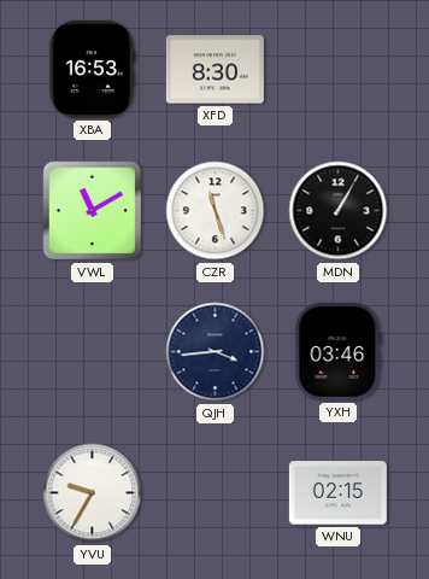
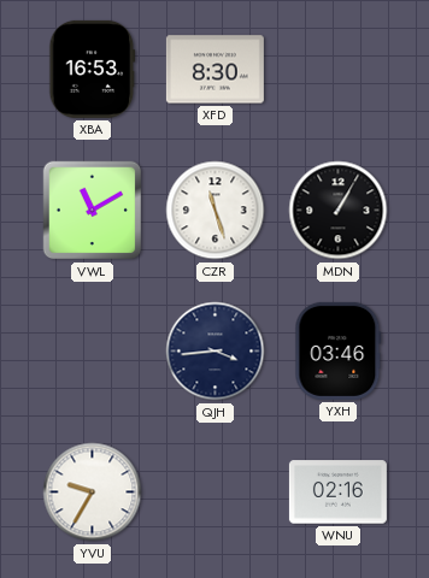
WNU: 02:15 -> 02:16
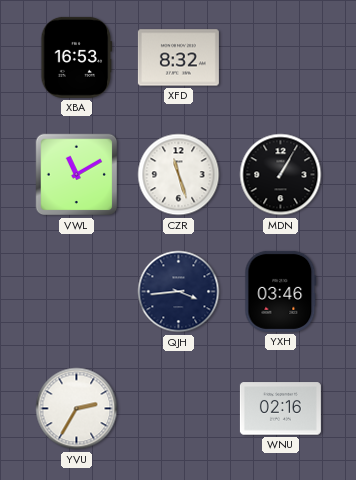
XFD: 8:30 -> 8:32
YVU: 9:35 -> 2:35
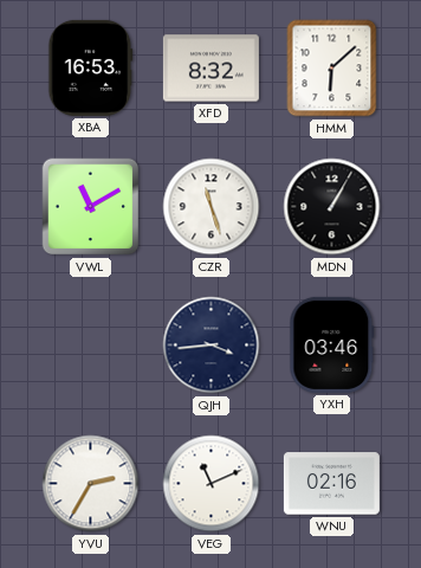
HMM: none -> 6:08
VEG: none -> 11:11
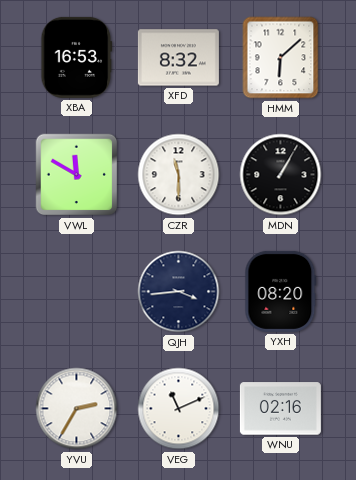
VWL: 11:10 -> 11:50
CZR: 11:27 -> 11:30
YXH: 03:46 -> 08:20
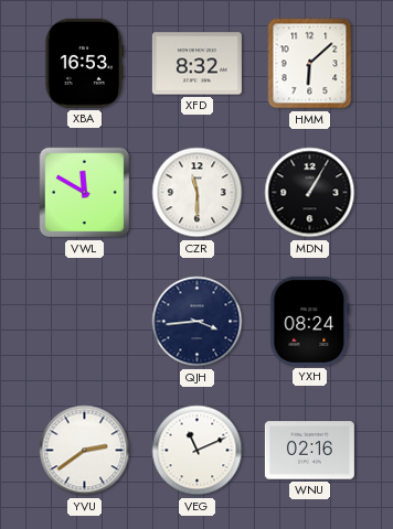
YXH: 08:20 -> 08:24
YVU: 2:35 -> 2:39
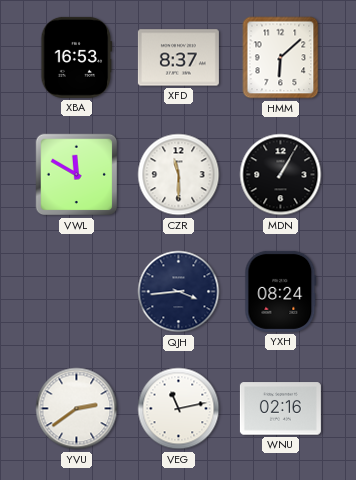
XFD: 8:32 -> 8:37
VEG: 11:11 -> 11:13
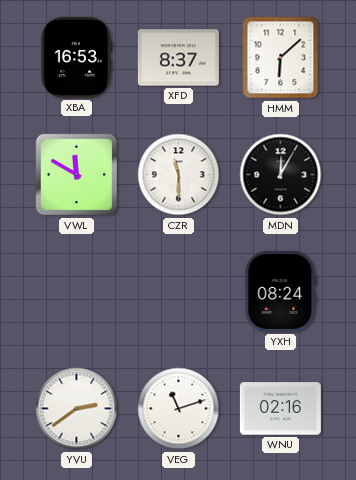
MDN: 1:05 -> 12:05
QJH: 3:44 -> none
VEG: 11:13 -> 11:12
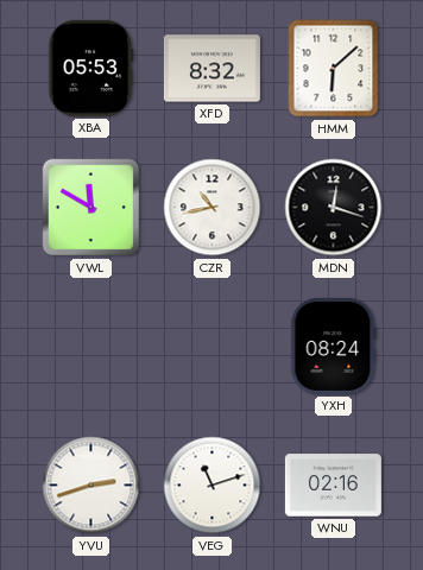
XBA: 16:53 -> 05:53
XFD: 8:37 -> 8:32
CZR: 11:30 -> 10:43
MDN: 12:05 -> 12:18
YVU: 2:39 -> 2:42
